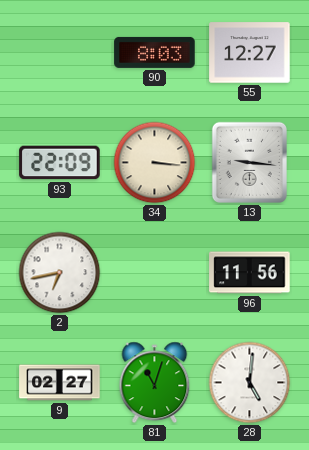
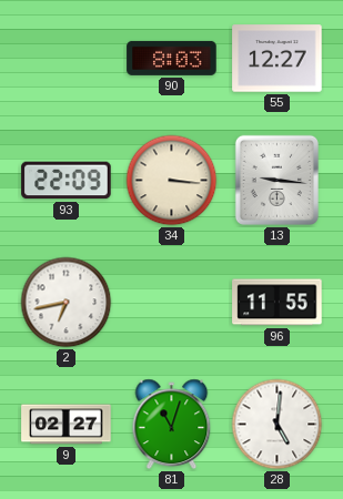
96: 11:56 -> 11:55
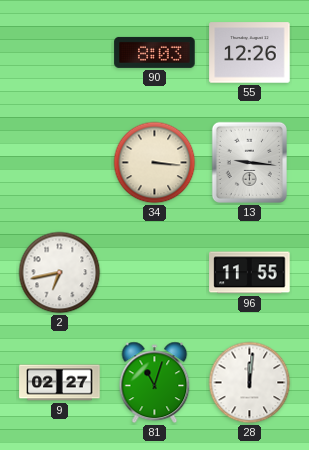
55: 12:27 -> 12:26
93: 22:09 -> none
28: 5:01 -> 12:01
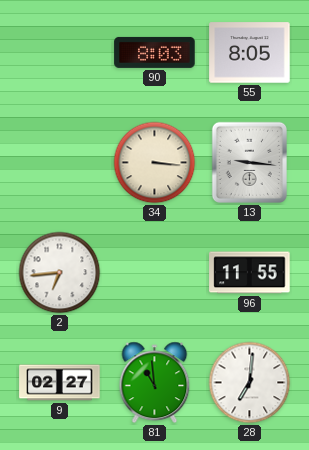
55: 12:26 -> 8:05
2: 6:43 -> 6:44
81: 11:03 -> 10:59
28: 12:01 -> 7:01
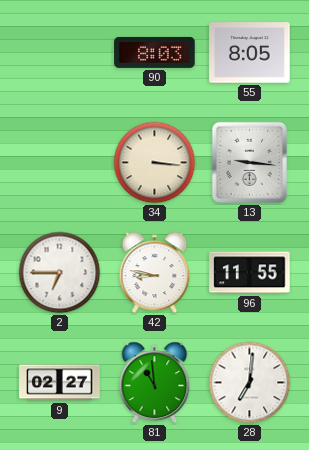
2: 6:44 -> 6:45
42: none -> 8:47
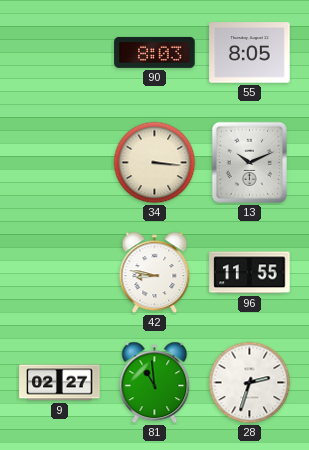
13: 9:16 -> 10:11
2: 6:45 -> none
28: 7:01 -> 2:33
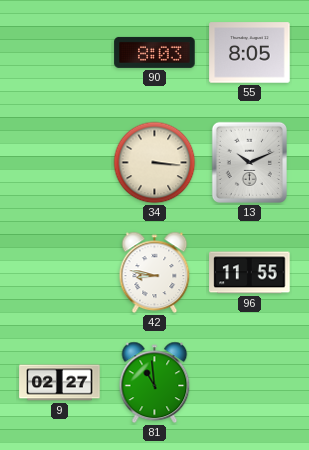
28: 2:33 -> none
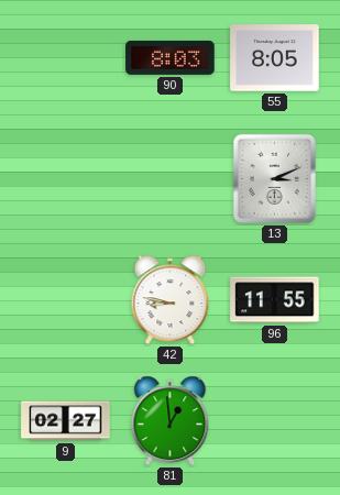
34: 3:16 -> none
13: 10:11 -> 3:11
81: 10:59 -> 12:59
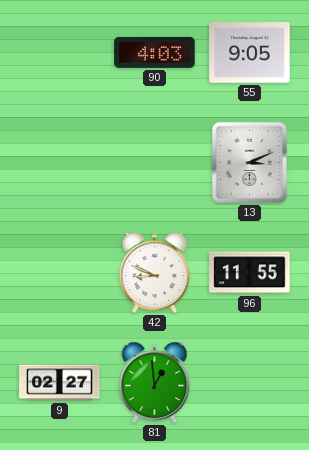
90: 8:03 -> 4:03
55: 8:05 -> 9:05
42: 8:47 -> 8:49
